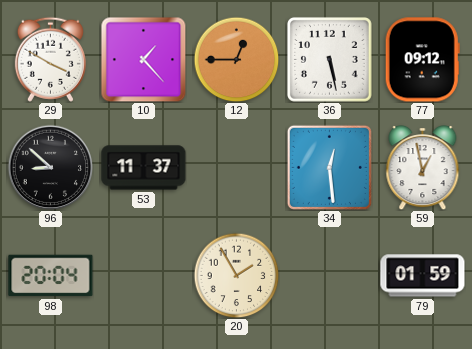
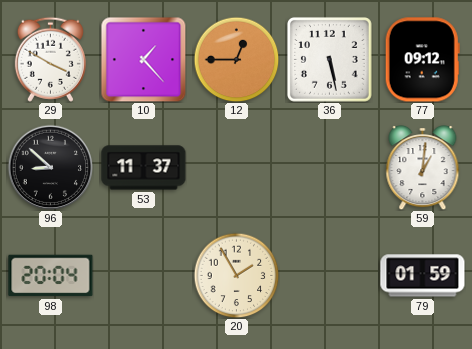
34: 12:29 -> none
59: 12:58 -> 1:01
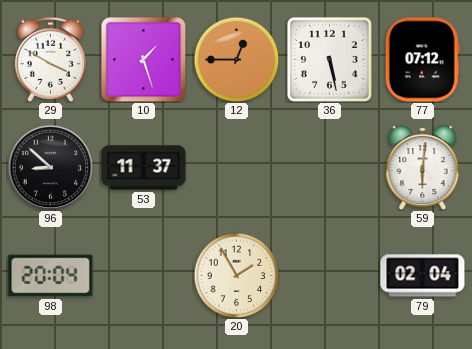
10: 1:23 -> 1:27
77: 09:12 -> 07:12
59: 1:01 -> 6:01
79: 01:59 -> 02:04
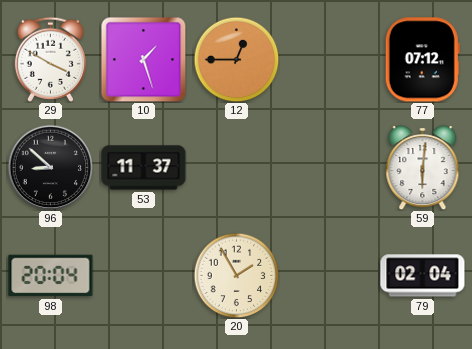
36: 5:28 -> none
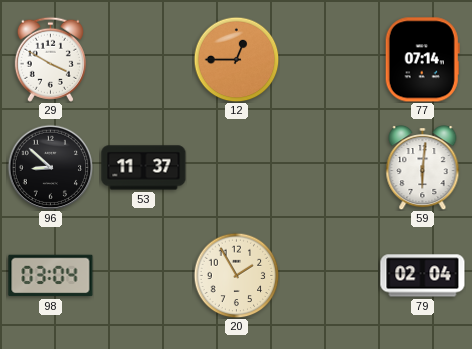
10: 1:27 -> none
77: 07:12 -> 07:14
98: 20:04 -> 03:04
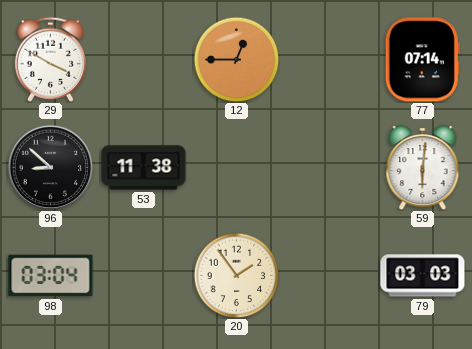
53: 11:37 -> 11:38
20: 1:55 -> 1:54
79: 02:04 -> 03:03
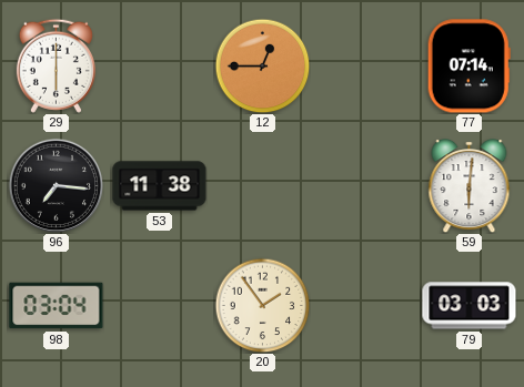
29: 3:50 -> 6:00
96: 8:52 -> 7:16
